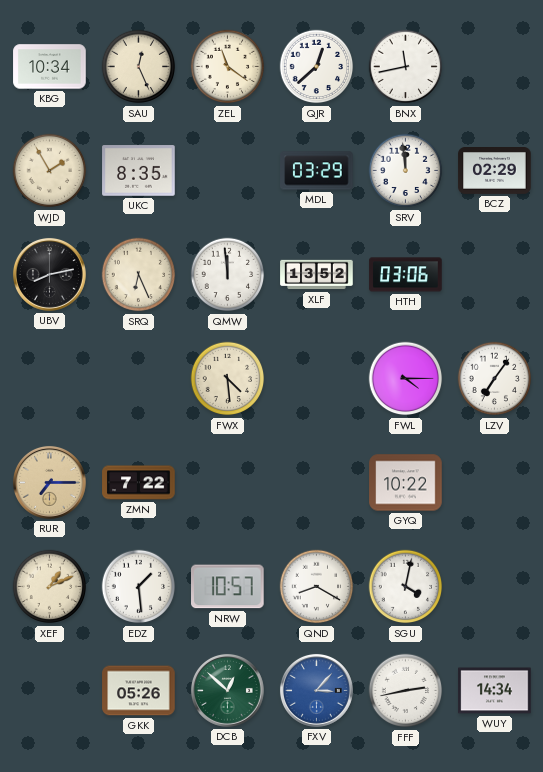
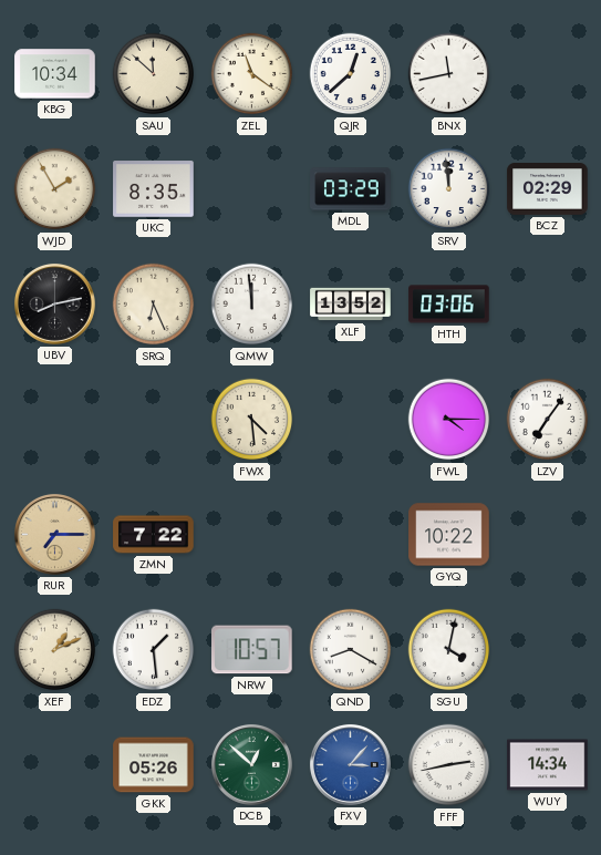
SAU: 12:26 -> 11:52
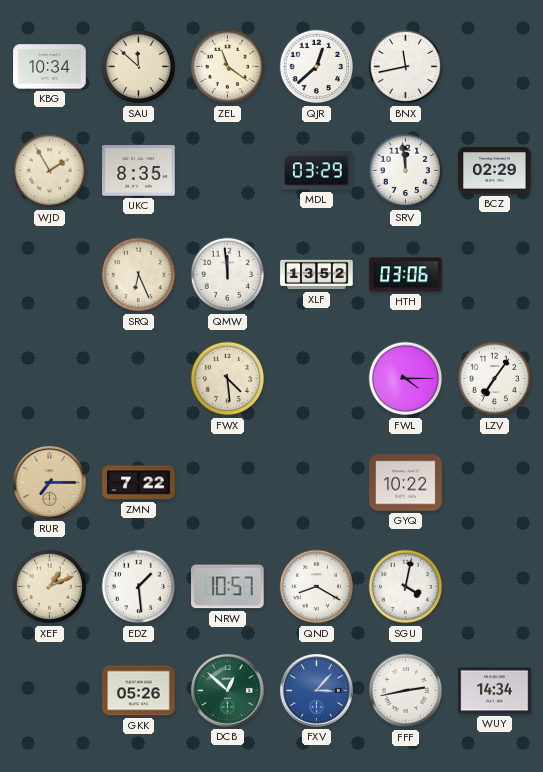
UBV: 8:13 -> none
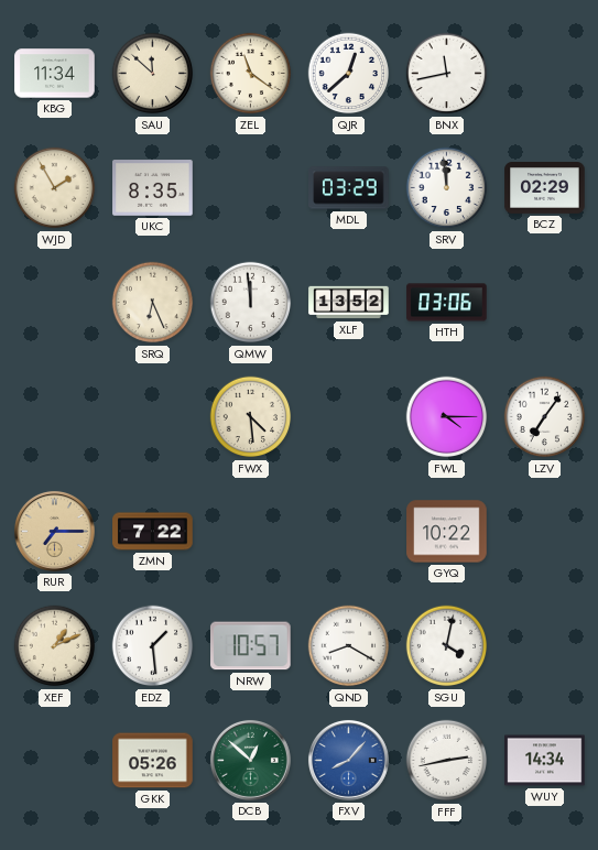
KBG: 10:34 -> 11:34
FXV: 3:07 -> 8:07
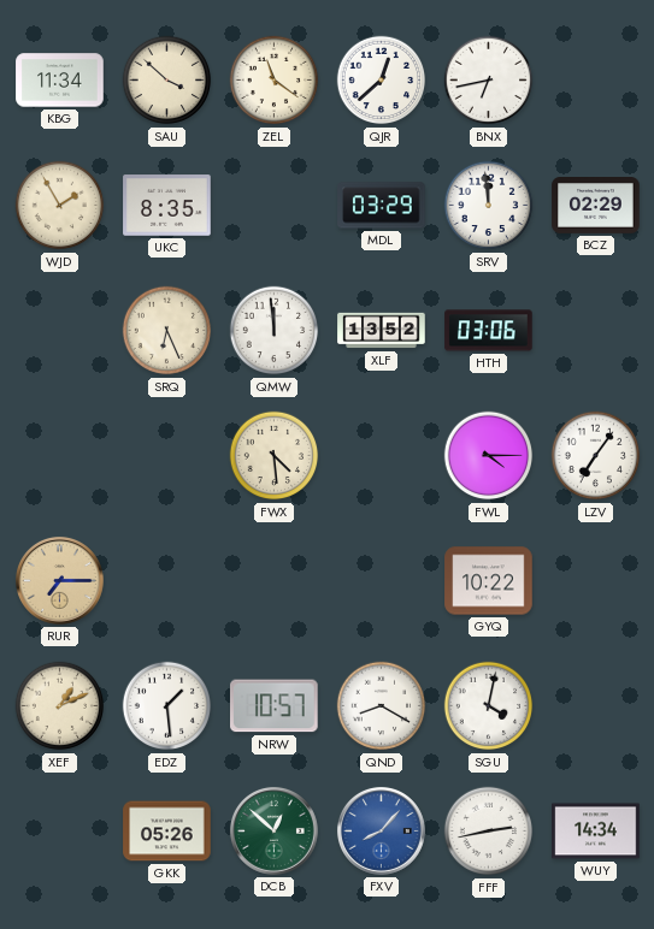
SAU: 11:52 -> 3:52
BNX: 11:43 -> 6:43
ZMN: 7:22 -> none
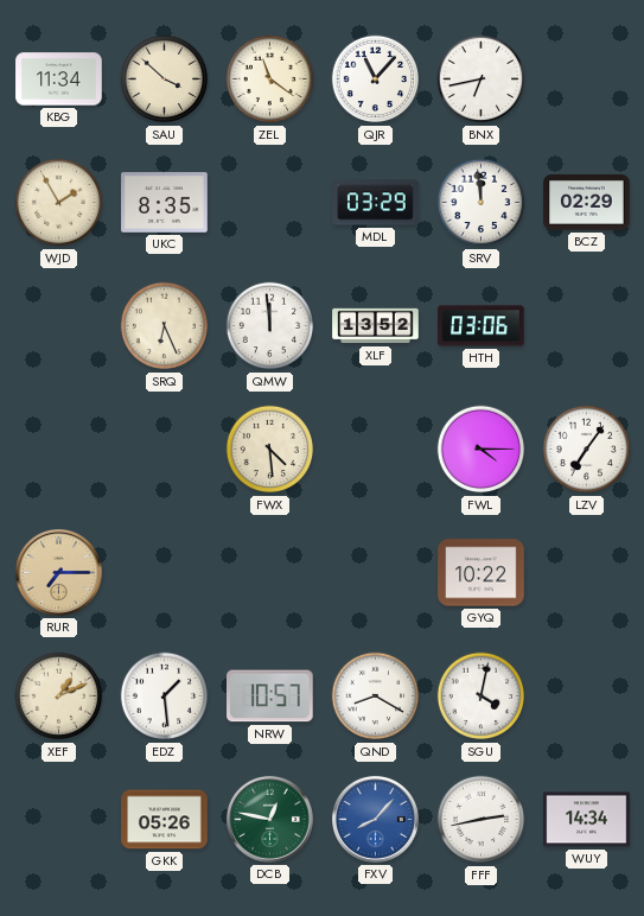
QJR: 12:38 -> 11:07
DCB: 12:52 -> 12:47
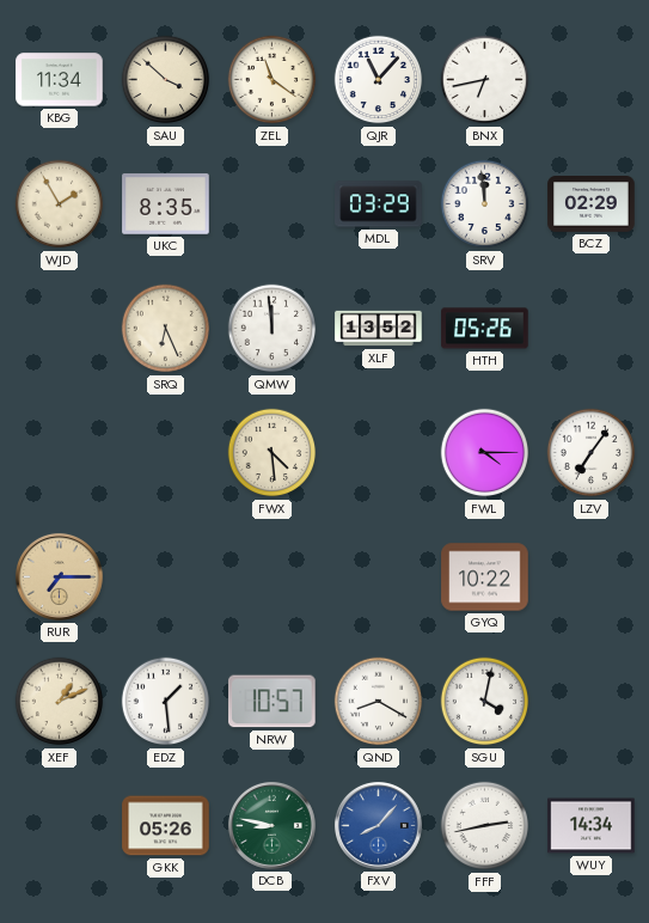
HTH: 03:06 -> 05:26
DCB: 12:47 -> 8:47
